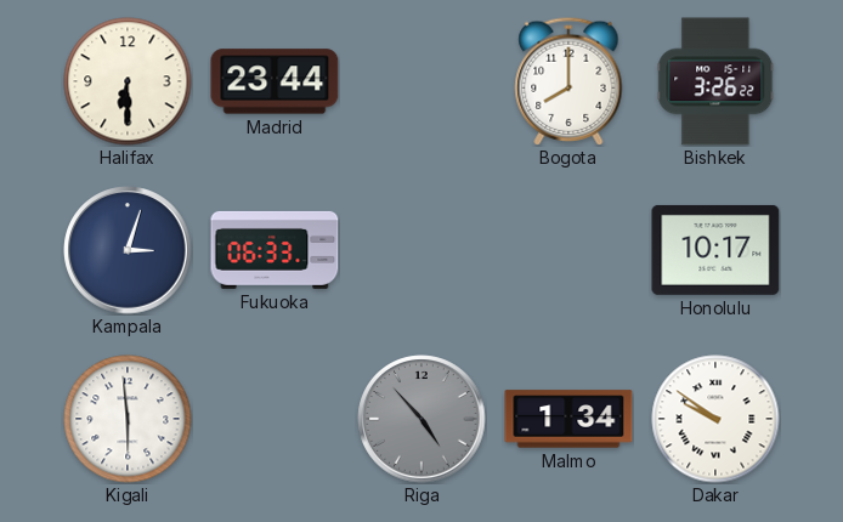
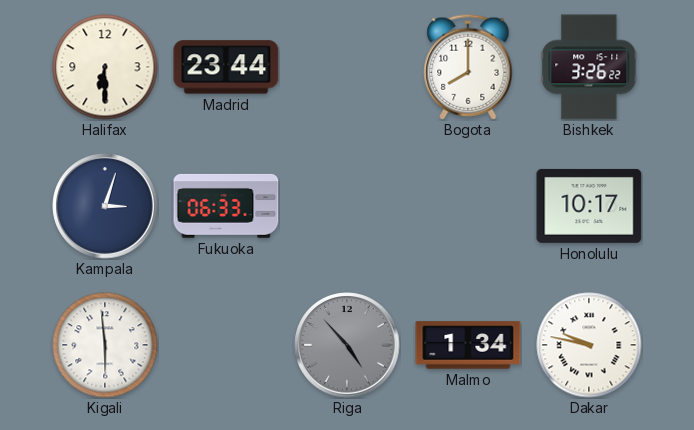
Dakar: 9:51 -> 9:47
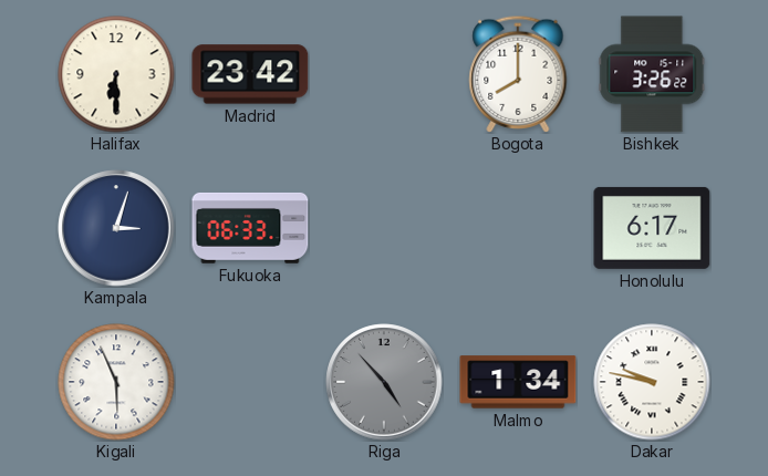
Madrid: 23:44 -> 23:42
Honolulu: 10:17 -> 6:17
Kigali: 5:59 -> 5:56
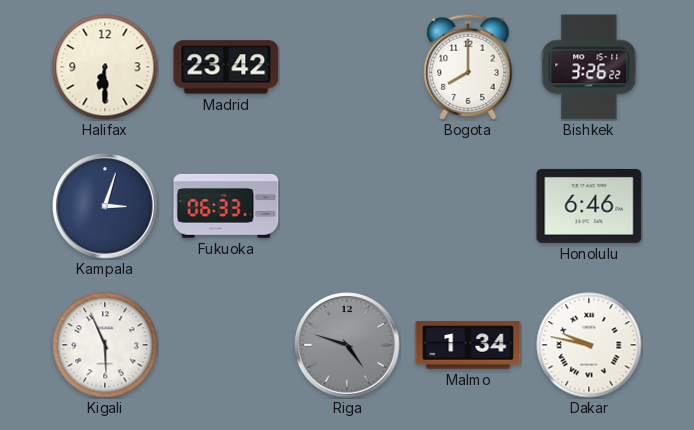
Honolulu: 6:17 -> 6:46
Riga: 4:53 -> 4:48
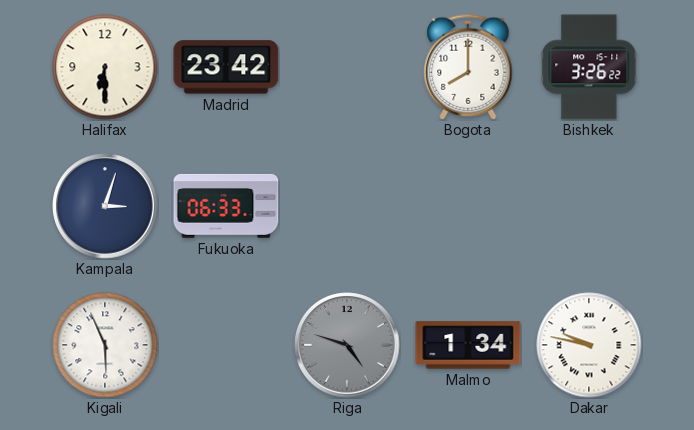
Honolulu: 6:46 -> none
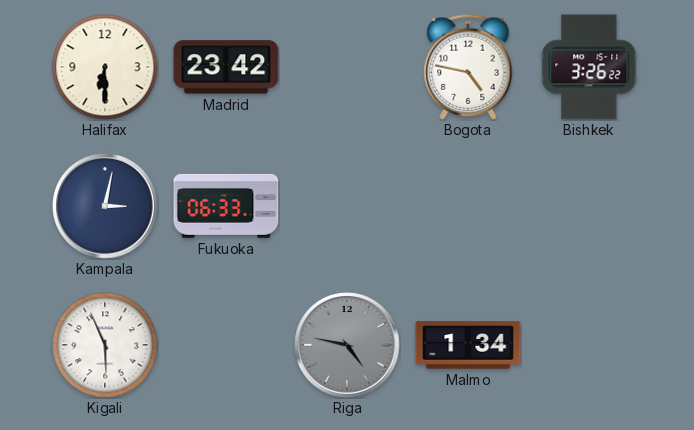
Bogota: 8:00 -> 4:47
Kampala: 3:03 -> 3:02
Riga: 4:48 -> 4:47
Dakar: 9:47 -> none
